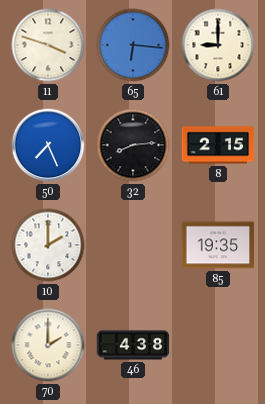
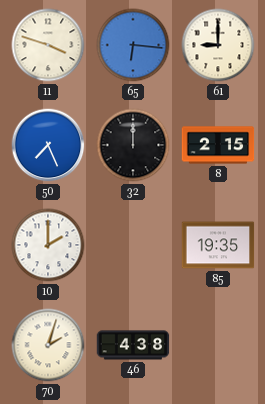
32: 8:14 -> 12:00
70: 2:00 -> 2:03
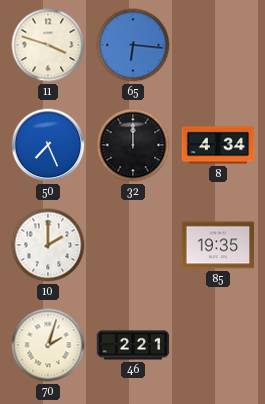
61: 9:00 -> none
8: 2:15 -> 4:34
46: 4:38 -> 2:21
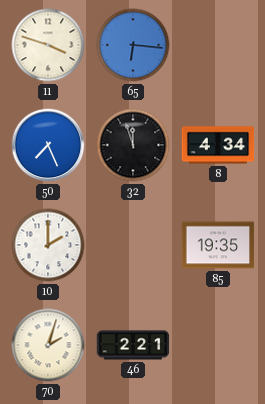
32: 12:00 -> 11:57
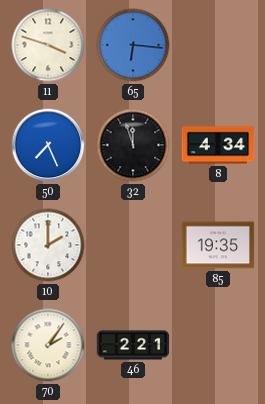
70: 2:03 -> 2:06
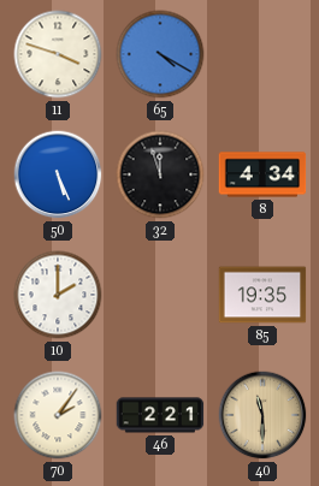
65: 6:16 -> 4:20
50: 7:26 -> 5:26
40: none -> 11:30
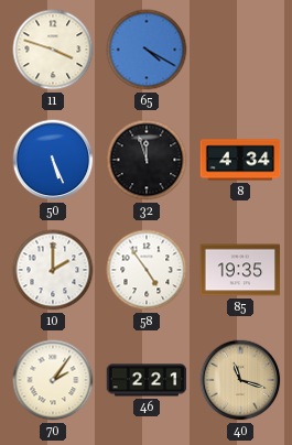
58: none -> 4:54
40: 11:30 -> 11:18
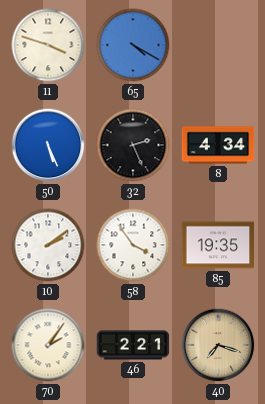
32: 11:57 -> 2:26
10: 2:00 -> 2:09
58: 4:54 -> 3:54
40: 11:18 -> 7:18
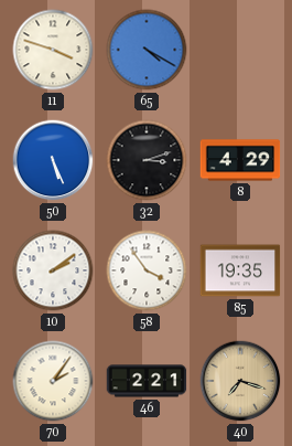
32: 2:26 -> 3:12
8: 4:34 -> 4:29
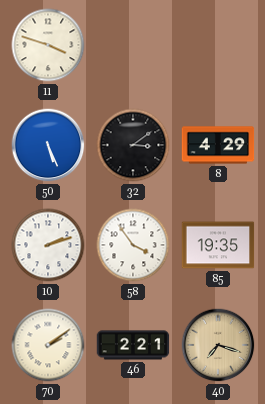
65: 4:20 -> none
32: 3:12 -> 3:09
10: 2:09 -> 2:12
70: 2:06 -> 2:09
